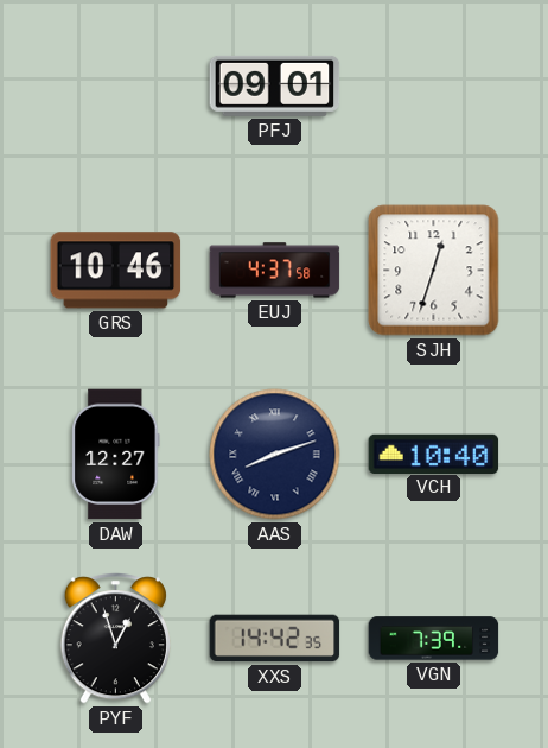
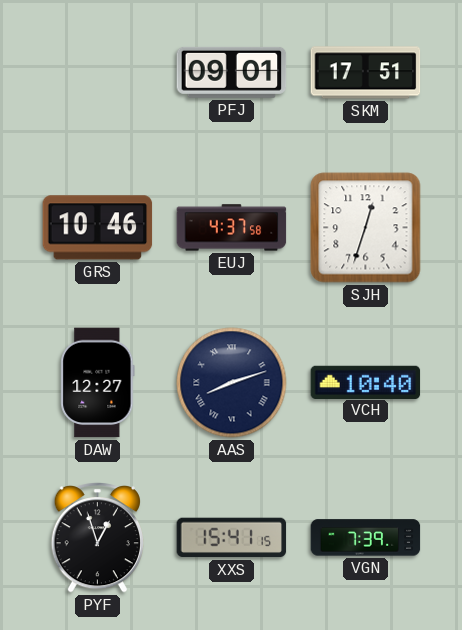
SKM: none -> 17:51
XXS: 14:42 -> 15:41
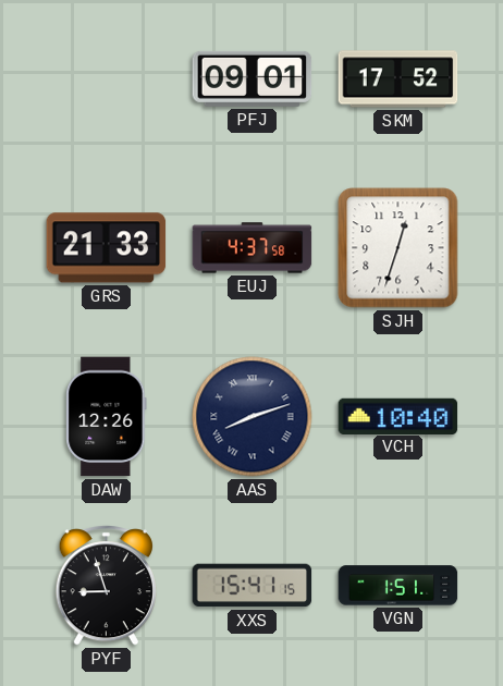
SKM: 17:51 -> 17:52
GRS: 10:46 -> 21:33
DAW: 12:27 -> 12:26
PYF: 12:57 -> 8:57
VGN: 7:39 -> 1:51
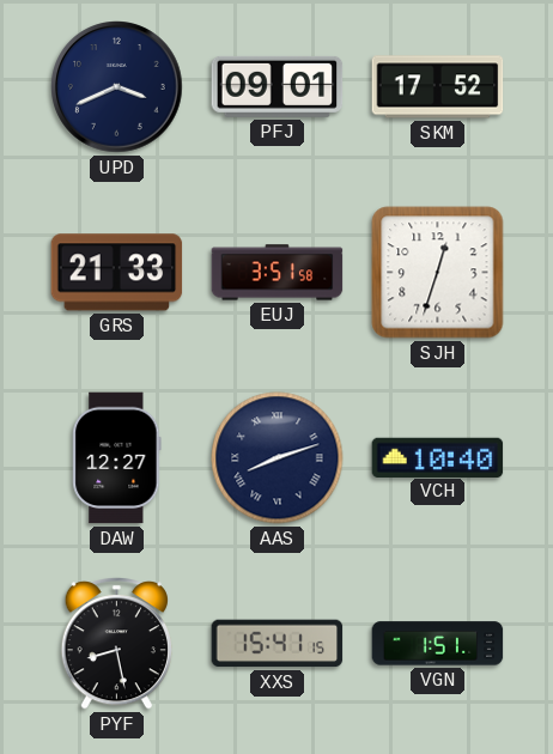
UPD: none -> 3:41
EUJ: 4:37 -> 3:51
DAW: 12:26 -> 12:27
PYF: 8:57 -> 8:28
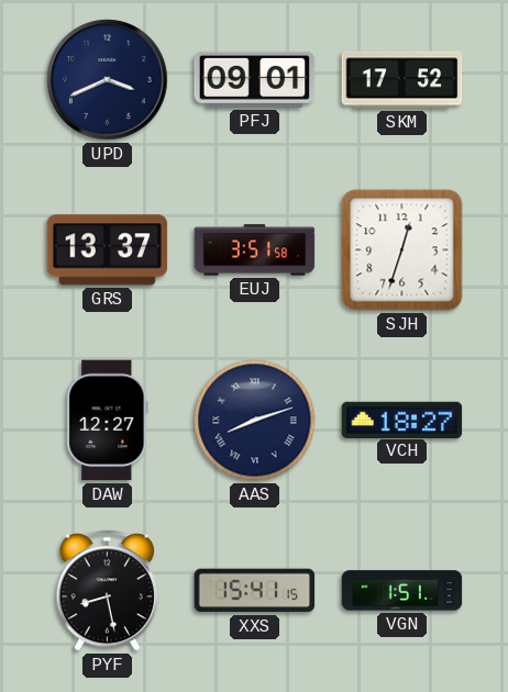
GRS: 21:33 -> 13:37
VCH: 10:40 -> 18:27
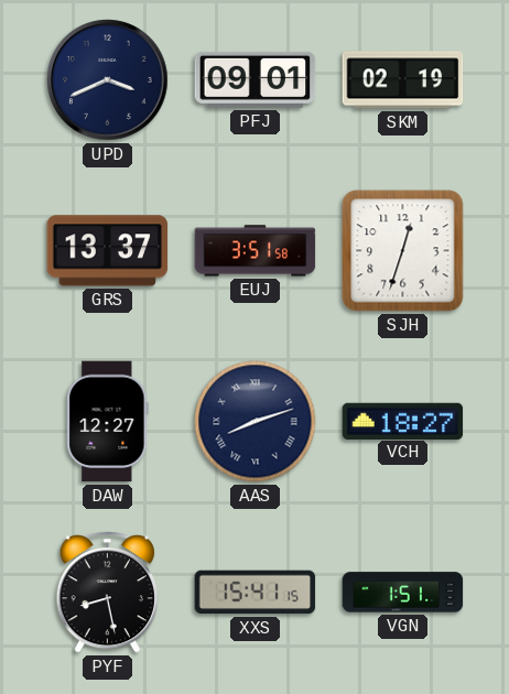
SKM: 17:52 -> 02:19
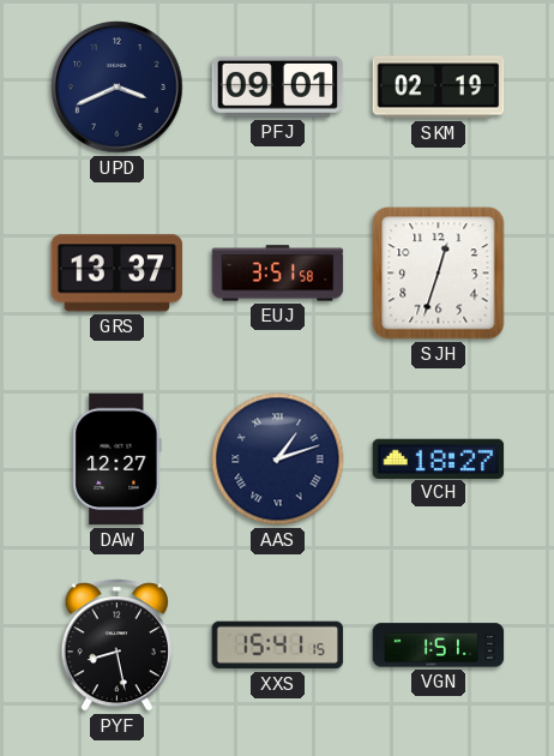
AAS: 8:12 -> 1:12
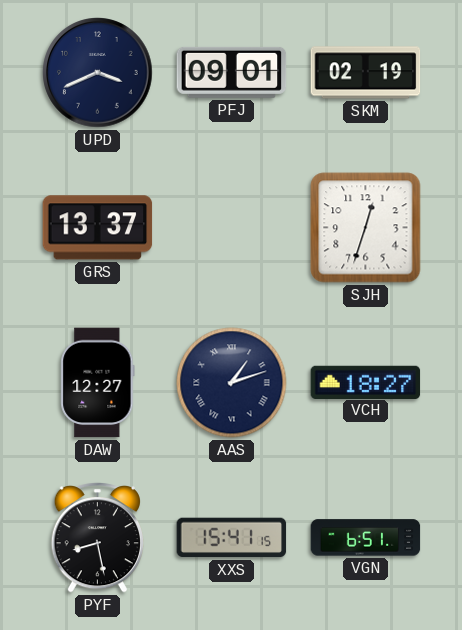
EUJ: 3:51 -> none
VGN: 1:51 -> 6:51
